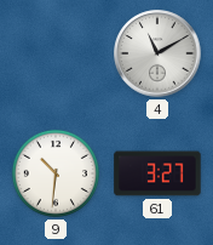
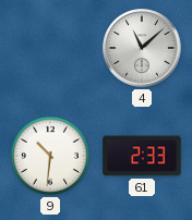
4: 11:10 -> 11:08
61: 3:27 -> 2:33
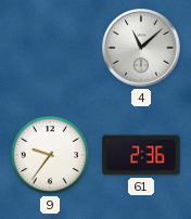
9: 10:31 -> 9:36
61: 2:33 -> 2:36
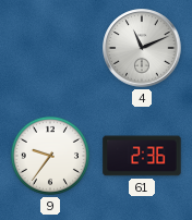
4: 11:08 -> 11:11
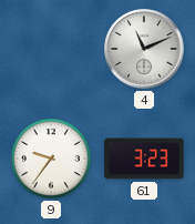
61: 2:36 -> 3:23
